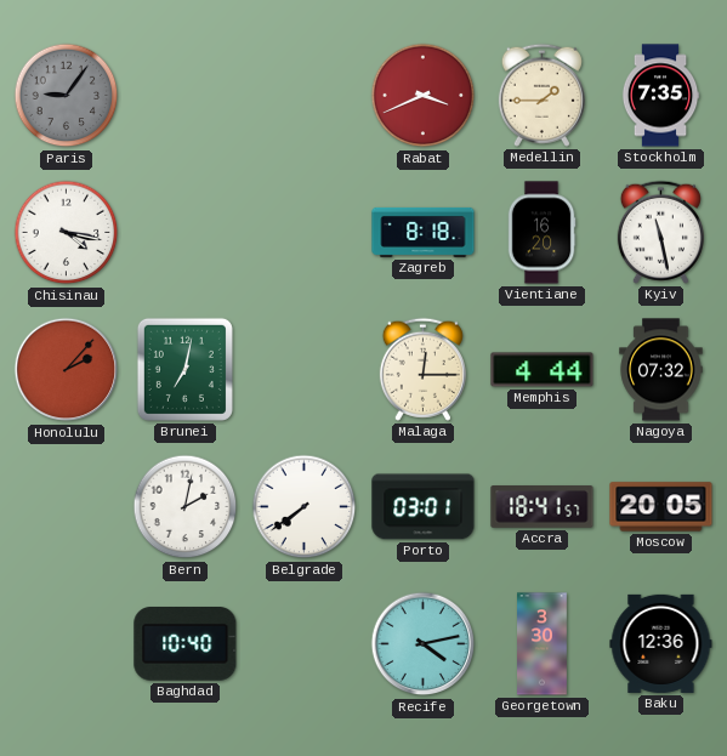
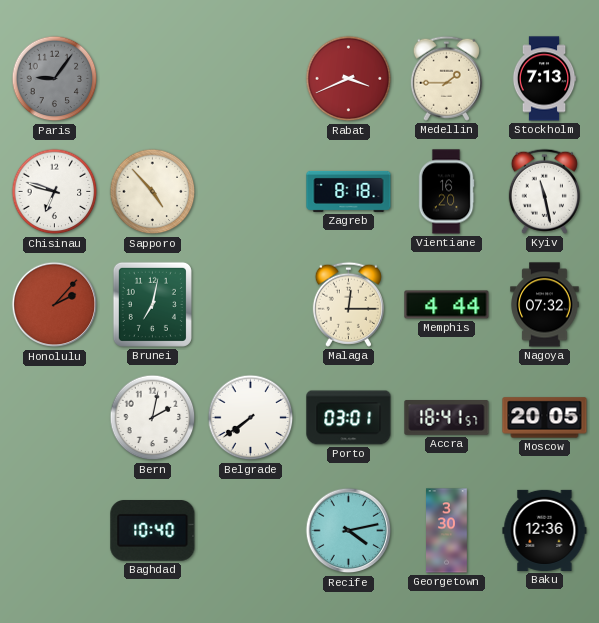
Stockholm: 7:35 -> 7:13
Chisinau: 4:17 -> 6:48
Sapporo: none -> 4:53
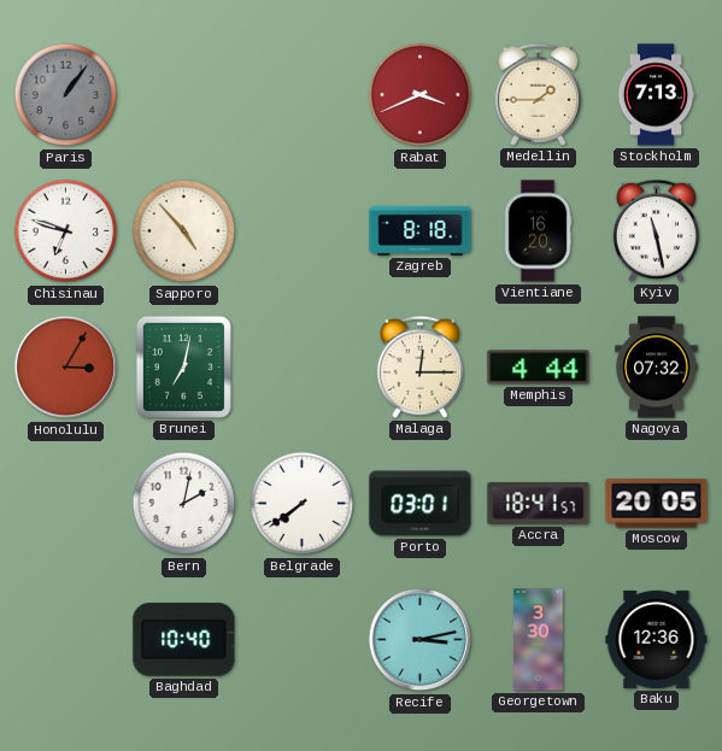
Paris: 9:06 -> 1:06
Honolulu: 2:07 -> 3:05
Recife: 4:13 -> 3:13
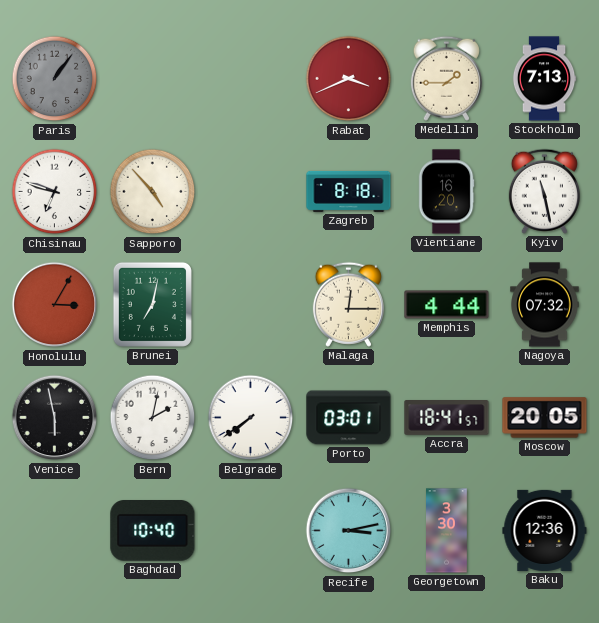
Venice: none -> 5:58
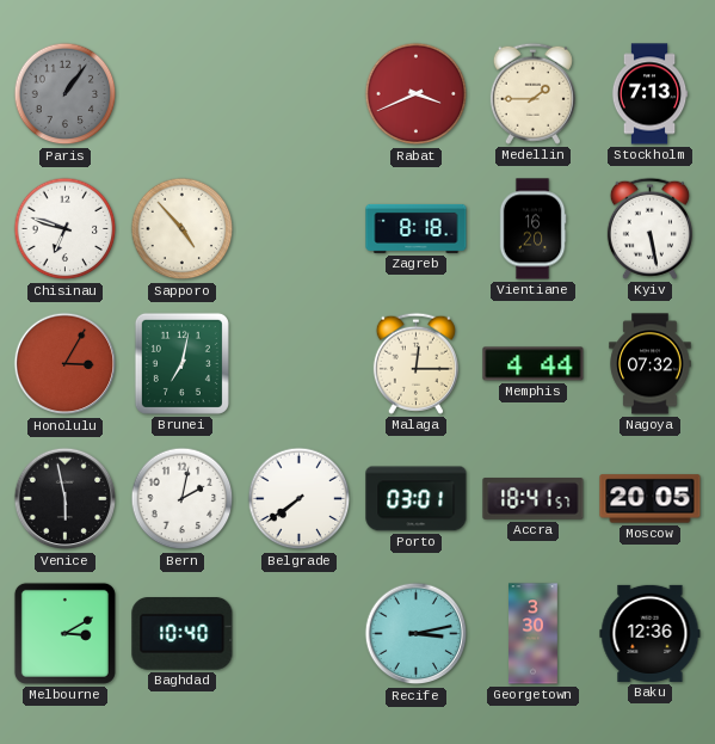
Kyiv: 11:28 -> 5:28
Melbourne: none -> 3:10
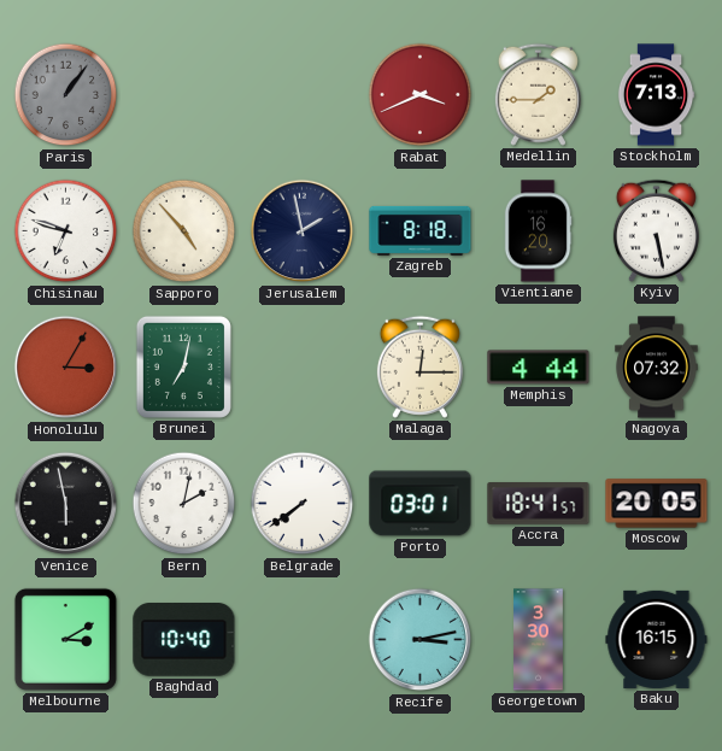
Jerusalem: none -> 1:58
Baku: 12:36 -> 16:15
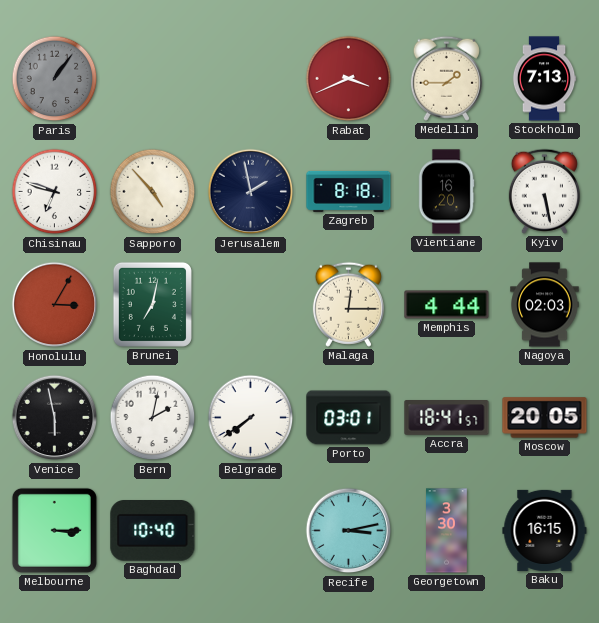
Nagoya: 07:32 -> 02:03
Melbourne: 3:10 -> 3:15
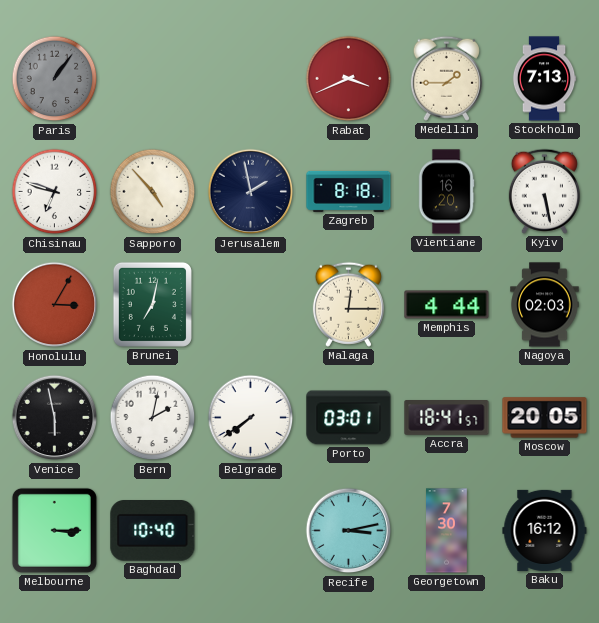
Georgetown: 3:30 -> 7:30
Baku: 16:15 -> 16:12
